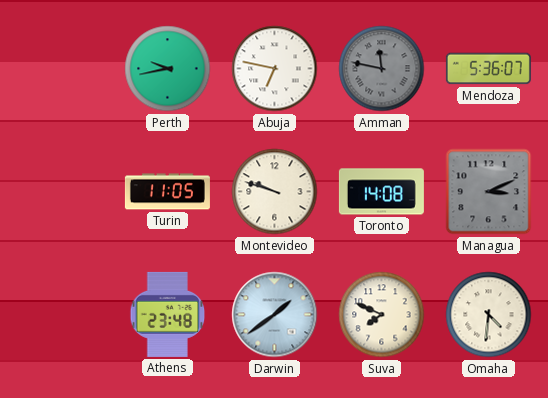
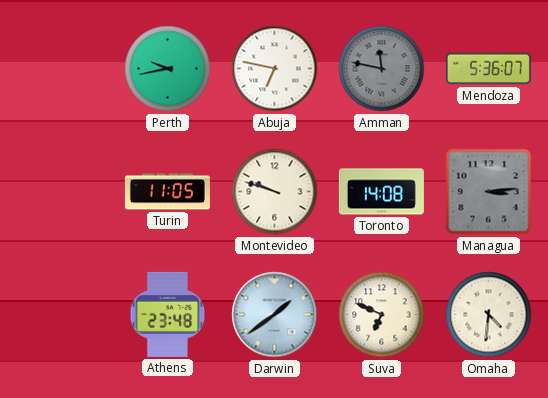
Managua: 3:11 -> 3:14
Suva: 7:49 -> 6:49
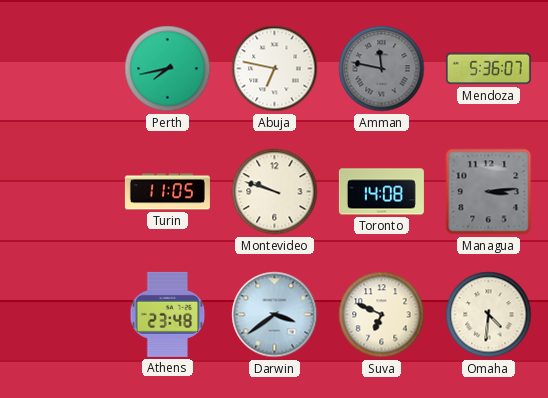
Perth: 9:43 -> 7:43
Darwin: 1:39 -> 3:39
